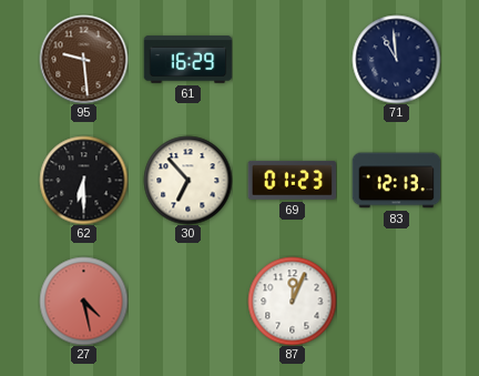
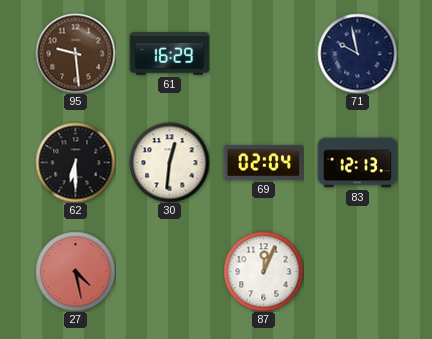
71: 10:59 -> 9:58
30: 6:53 -> 12:31
69: 01:23 -> 02:04
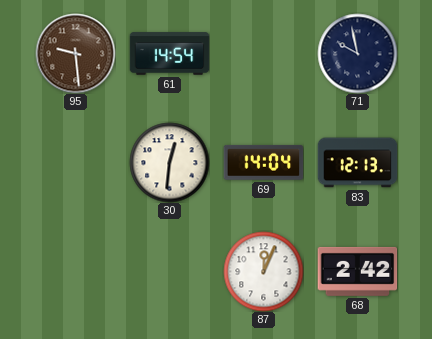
61: 16:29 -> 14:54
62: 6:30 -> none
69: 02:04 -> 14:04
27: 4:28 -> none
68: none -> 2:42
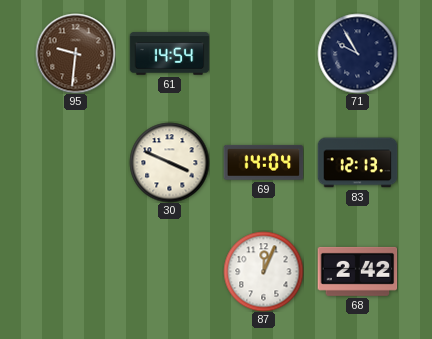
95: 9:29 -> 9:31
71: 9:58 -> 9:55
30: 12:31 -> 3:49
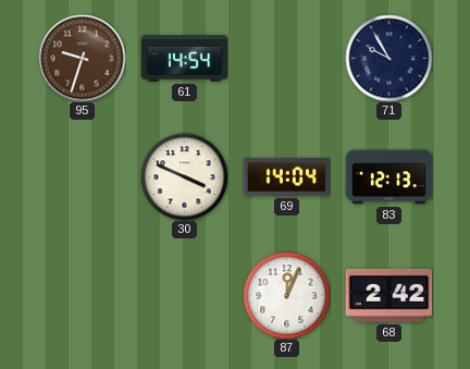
95: 9:31 -> 9:33
